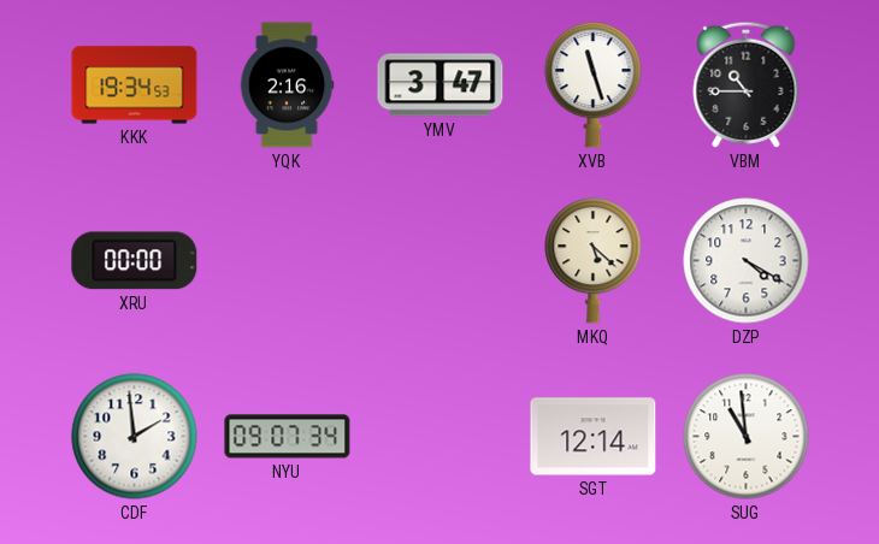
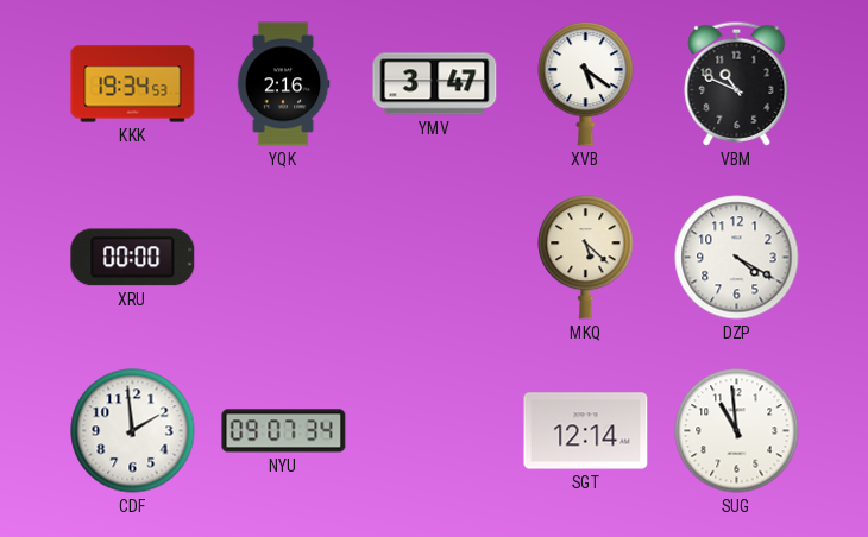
XVB: 11:27 -> 5:21
VBM: 10:45 -> 10:49
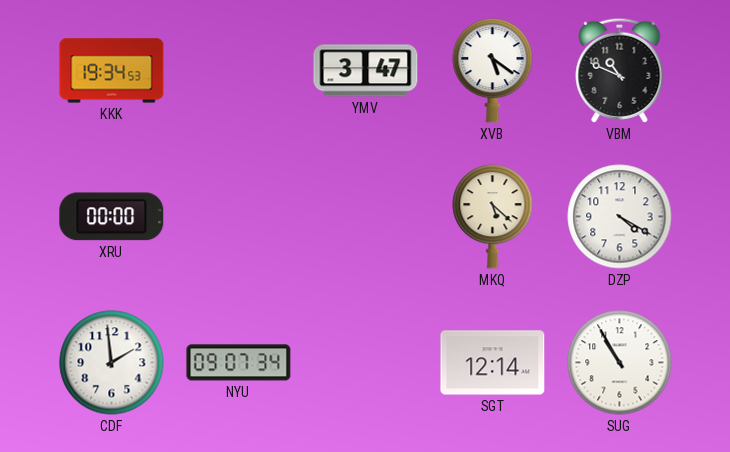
YQK: 2:16 -> none
SUG: 10:59 -> 10:55
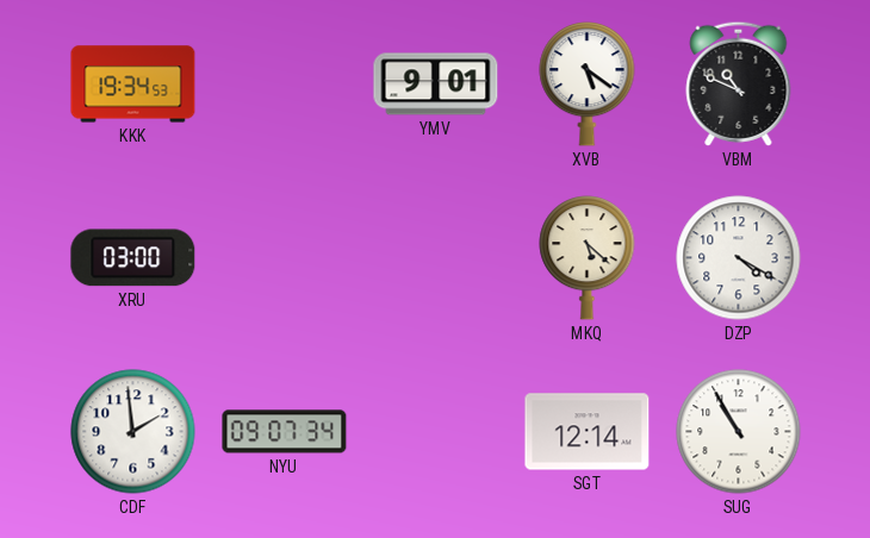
YMV: 3:47 -> 9:01
XRU: 00:00 -> 03:00
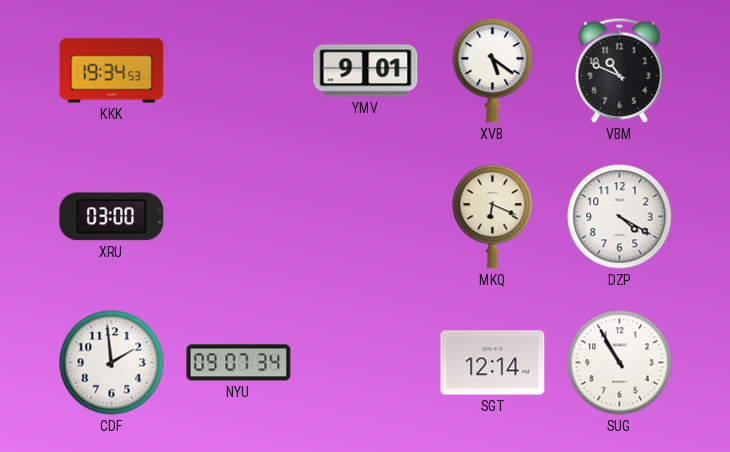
MKQ: 5:22 -> 6:19
